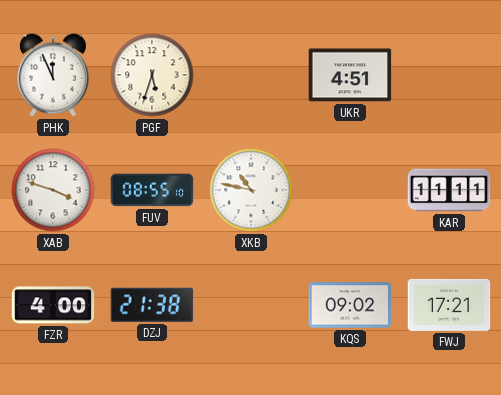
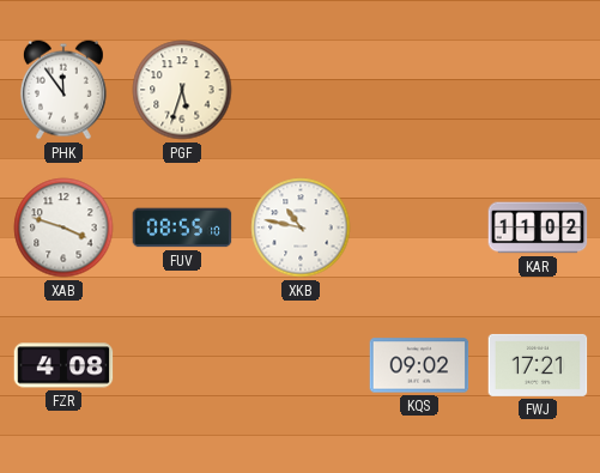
PHK: 11:56 -> 11:54
UKR: 4:51 -> none
KAR: 11:11 -> 11:02
FZR: 4:00 -> 4:08
DZJ: 21:38 -> none
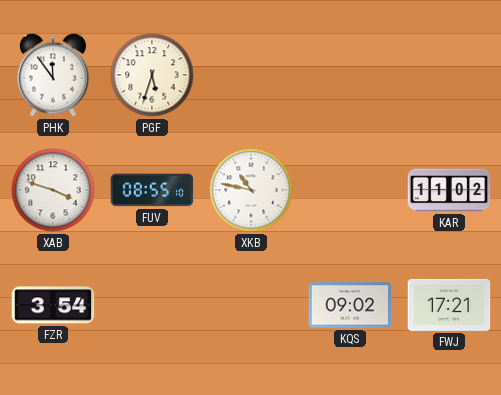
FZR: 4:08 -> 3:54
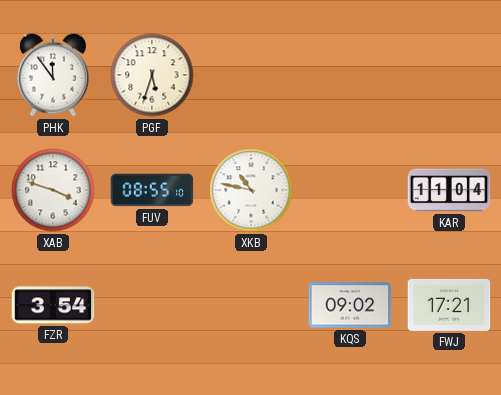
KAR: 11:02 -> 11:04
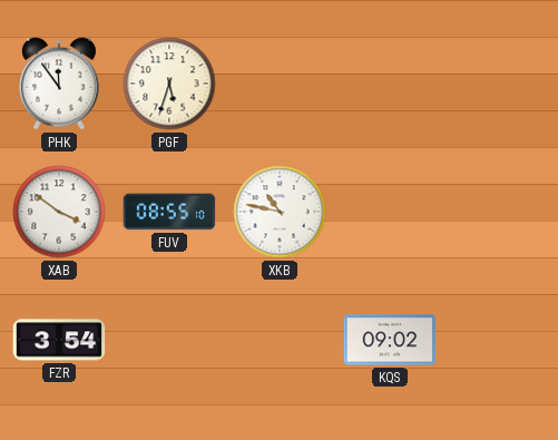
XAB: 3:48 -> 3:51
KAR: 11:04 -> none
FWJ: 17:21 -> none
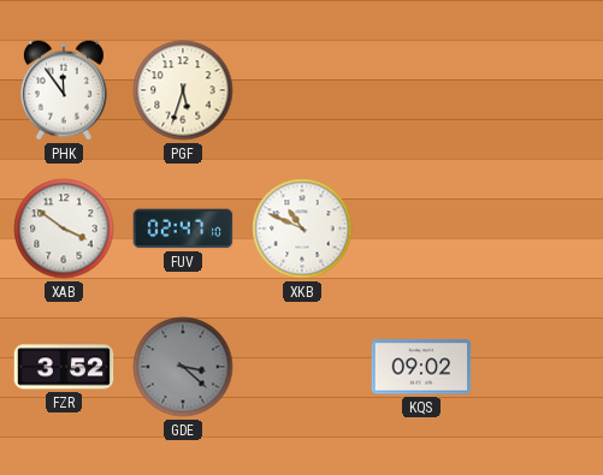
FUV: 08:55 -> 02:47
XKB: 10:47 -> 10:49
FZR: 3:54 -> 3:52
GDE: none -> 3:22
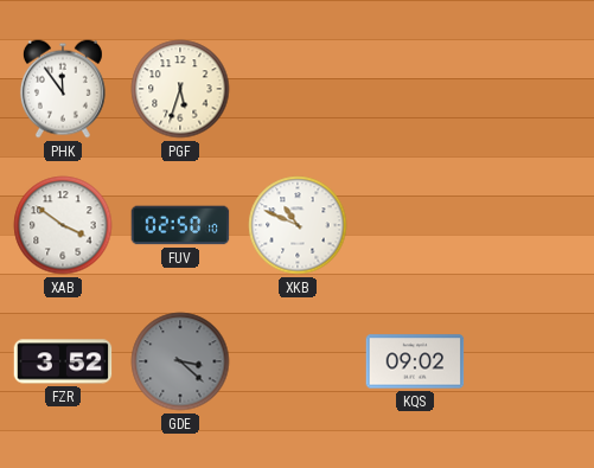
FUV: 02:47 -> 02:50
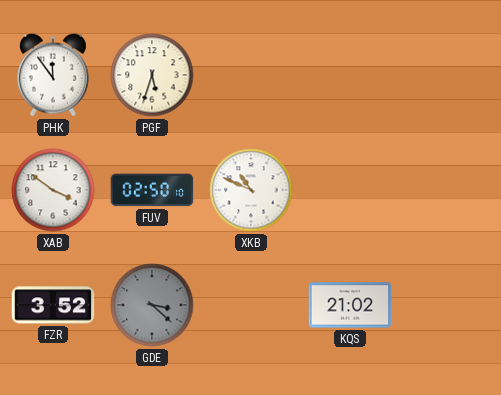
KQS: 09:02 -> 21:02
